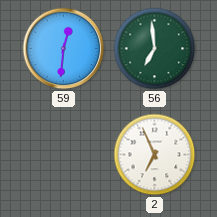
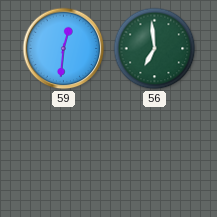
2: 6:56 -> none
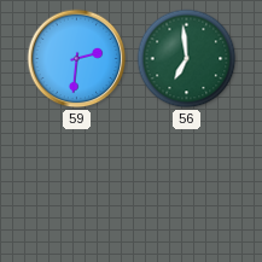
59: 12:31 -> 2:31
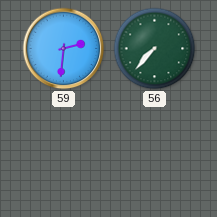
56: 6:59 -> 7:37
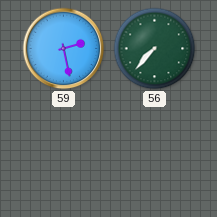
59: 2:31 -> 2:28
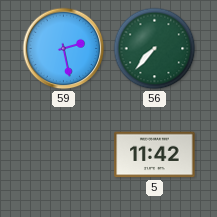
5: none -> 11:42
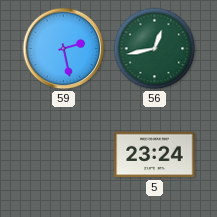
56: 7:37 -> 12:43
5: 11:42 -> 23:24
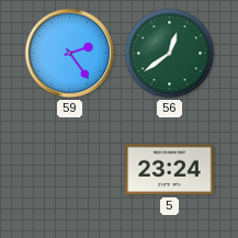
59: 2:28 -> 2:24
56: 12:43 -> 12:39
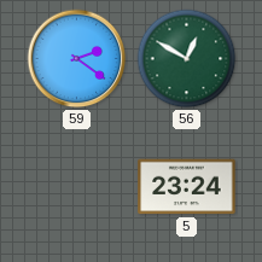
59: 2:24 -> 2:21
56: 12:39 -> 12:50
